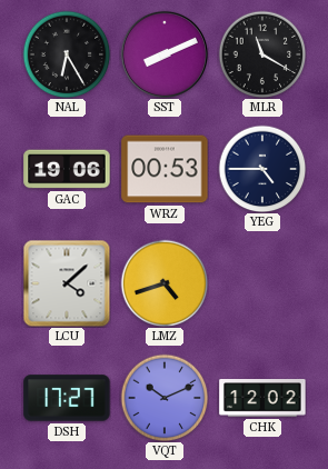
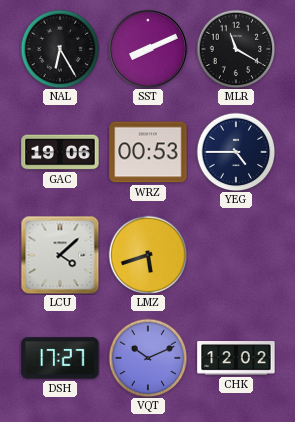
LMZ: 4:42 -> 5:42
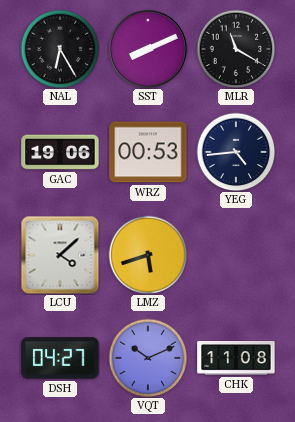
YEG: 4:45 -> 4:44
DSH: 17:27 -> 04:27
CHK: 12:02 -> 11:08
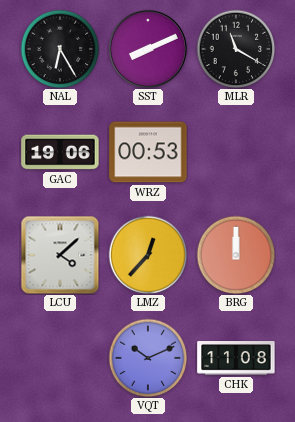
YEG: 4:44 -> none
LMZ: 5:42 -> 12:37
BRG: none -> 12:00
DSH: 04:27 -> none
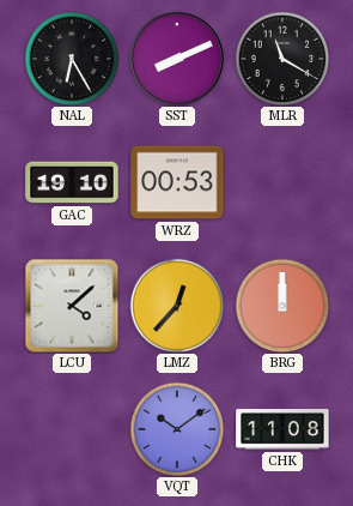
GAC: 19:06 -> 19:10
VQT: 10:11 -> 10:09
